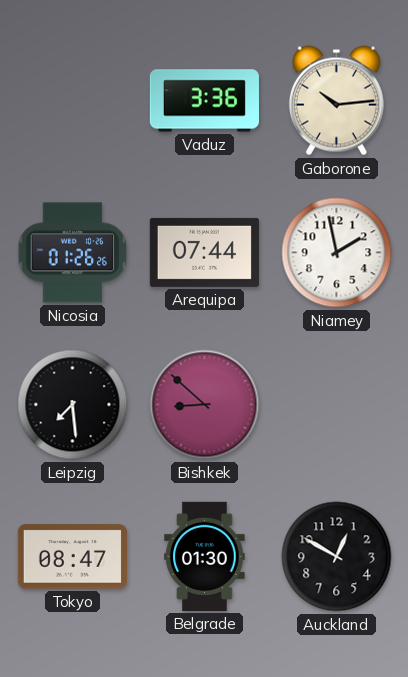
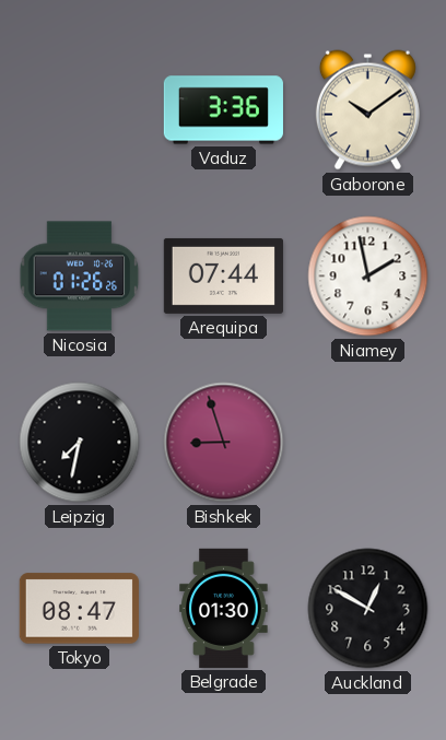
Gaborone: 10:14 -> 10:09
Leipzig: 7:29 -> 7:32
Bishkek: 8:52 -> 8:57
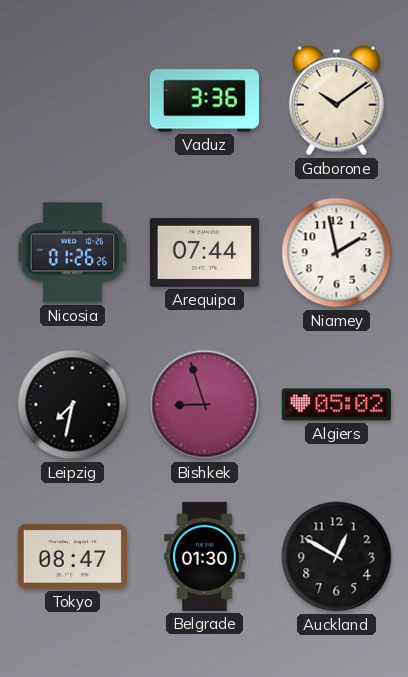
Algiers: none -> 05:02
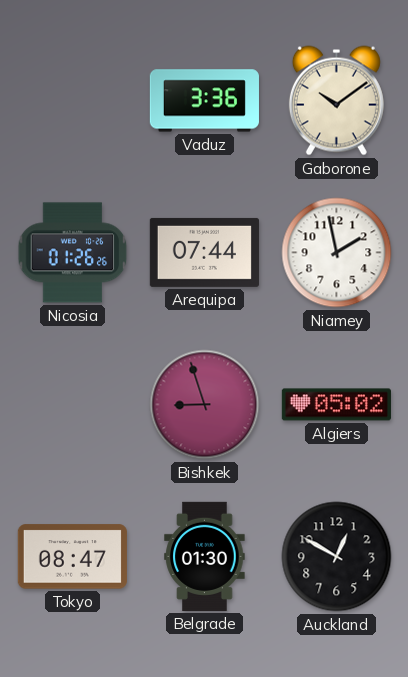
Leipzig: 7:32 -> none
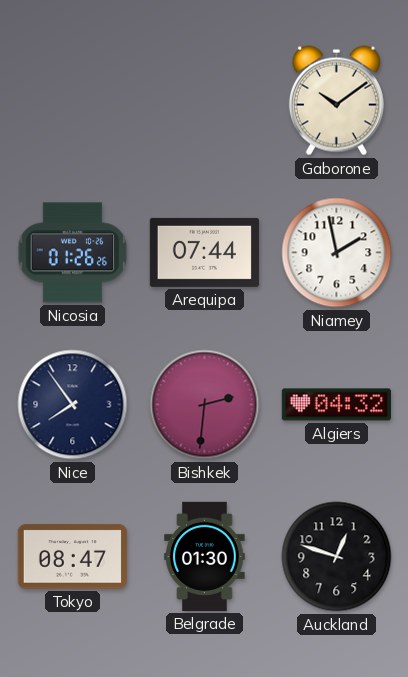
Vaduz: 3:36 -> none
Nice: none -> 7:54
Bishkek: 8:57 -> 2:31
Algiers: 05:02 -> 04:32
Auckland: 12:50 -> 12:48
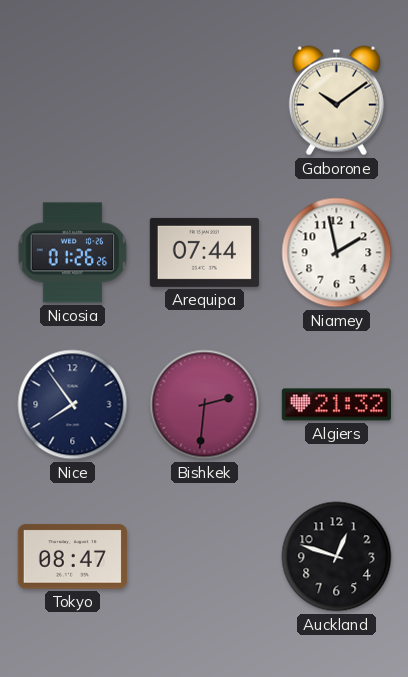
Algiers: 04:32 -> 21:32
Belgrade: 01:30 -> none
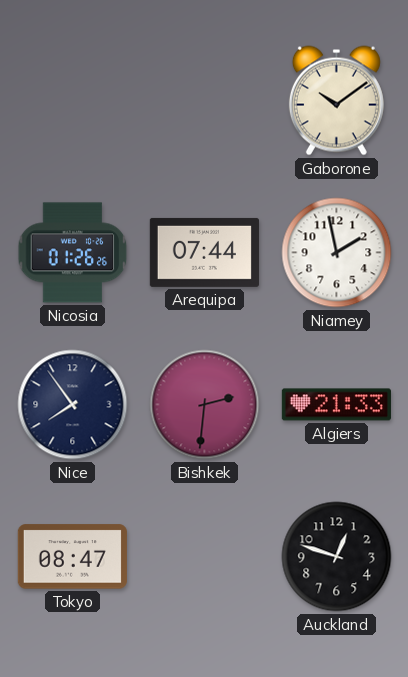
Algiers: 21:32 -> 21:33
